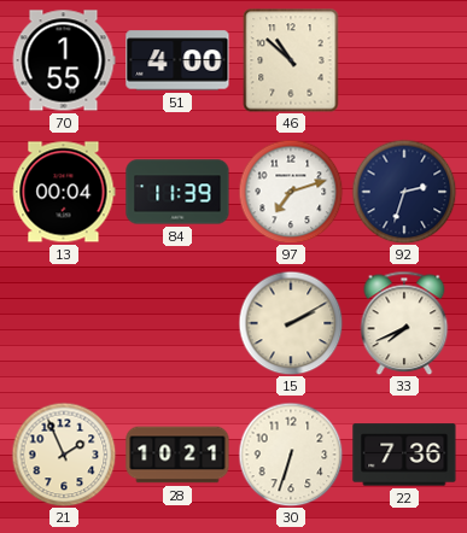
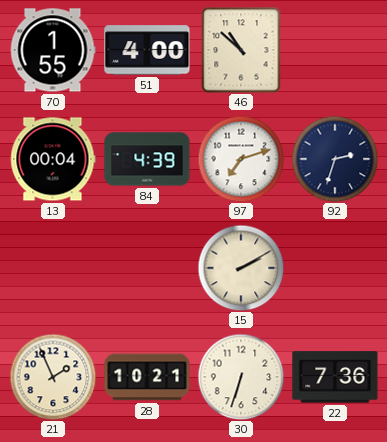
84: 11:39 -> 4:39
33: 7:41 -> none
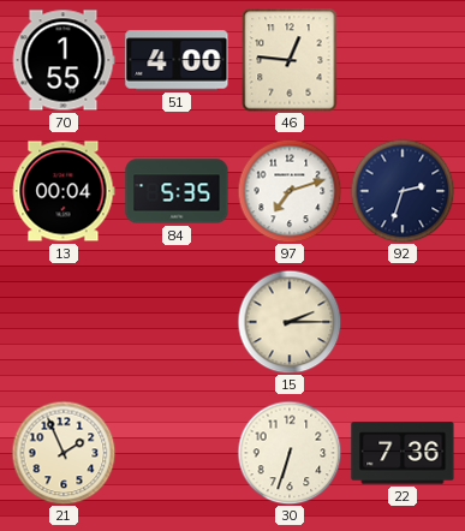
46: 10:52 -> 12:46
84: 4:39 -> 5:35
15: 2:10 -> 2:15
28: 10:21 -> none
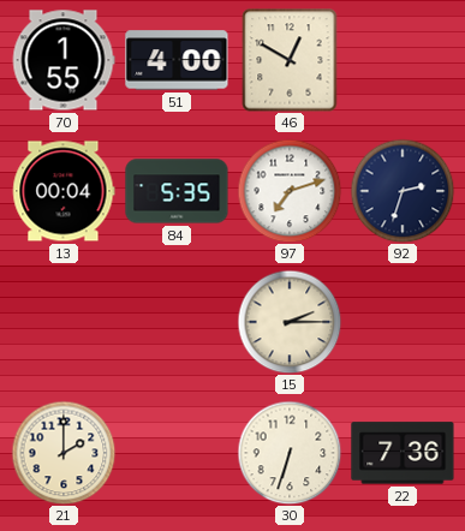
46: 12:46 -> 12:50
21: 1:56 -> 2:00
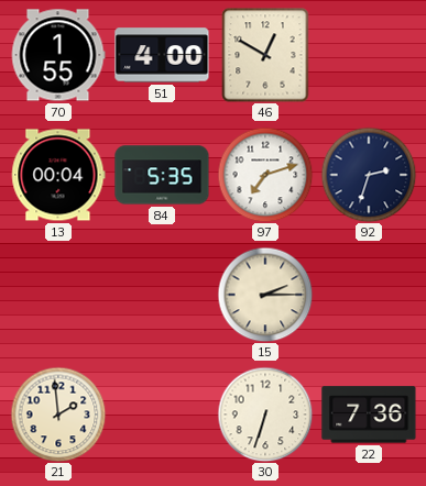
21: 2:00 -> 1:59
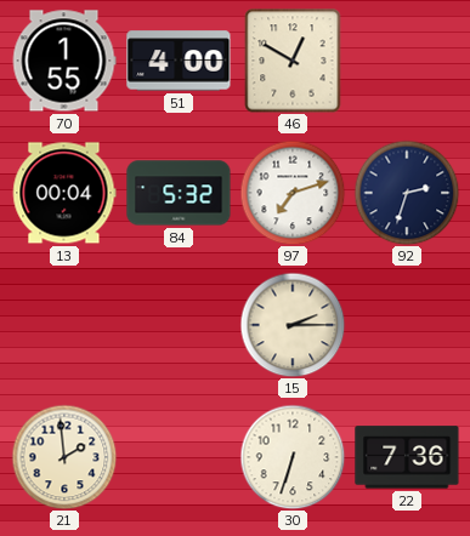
84: 5:35 -> 5:32
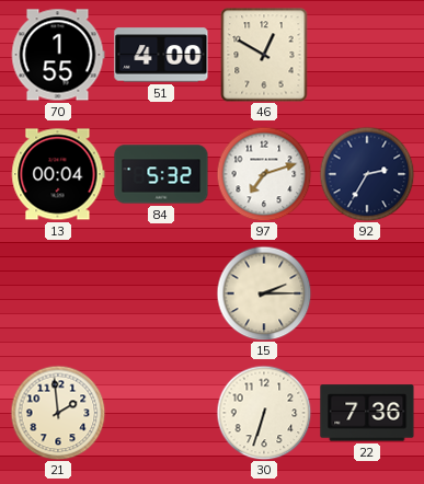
92: 2:33 -> 2:35
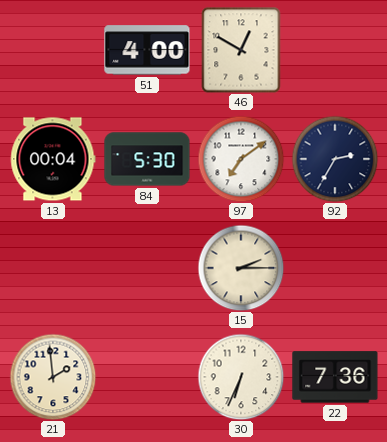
70: 1:55 -> none
84: 5:32 -> 5:30
97: 7:12 -> 7:09
30: 6:33 -> 6:34
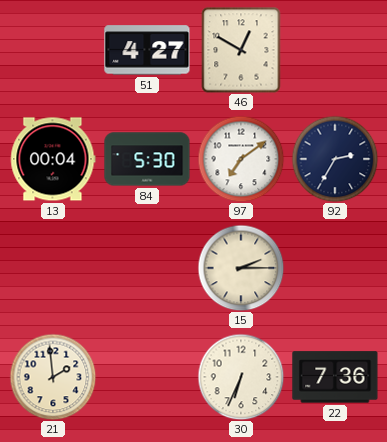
51: 4:00 -> 4:27
